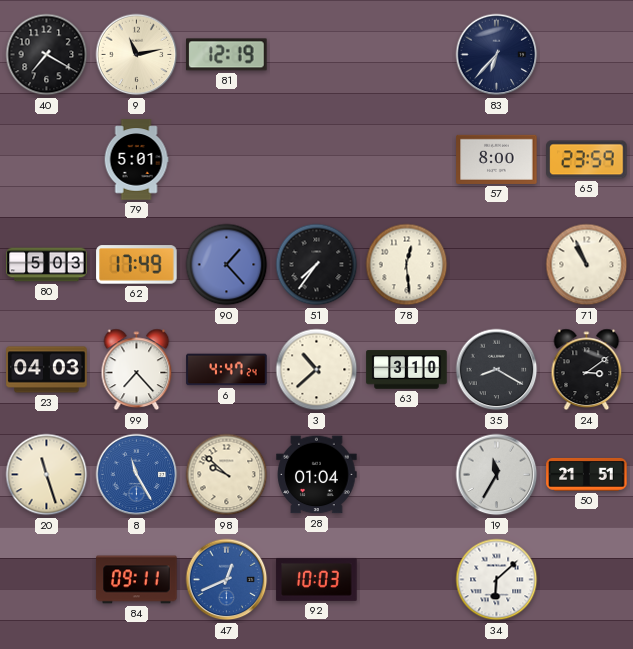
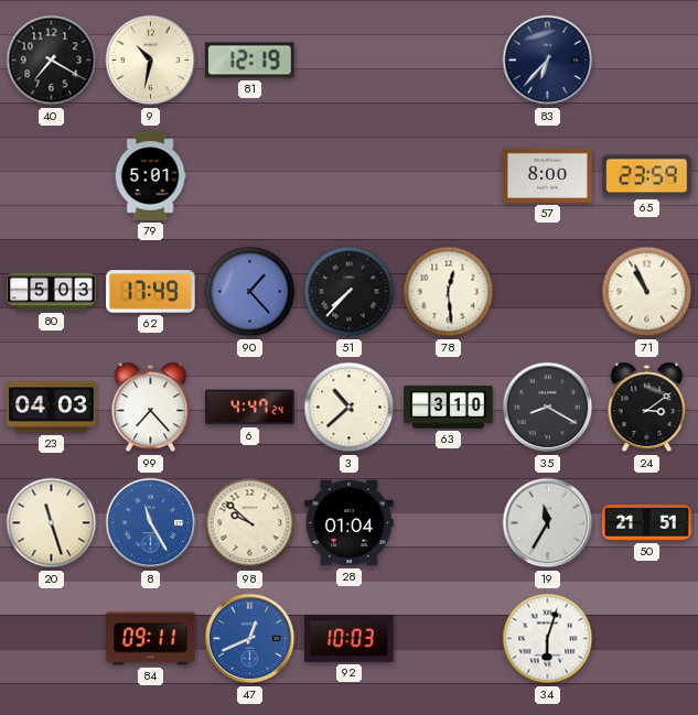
9: 11:13 -> 10:32
51: 7:36 -> 7:37
34: 6:08 -> 6:03
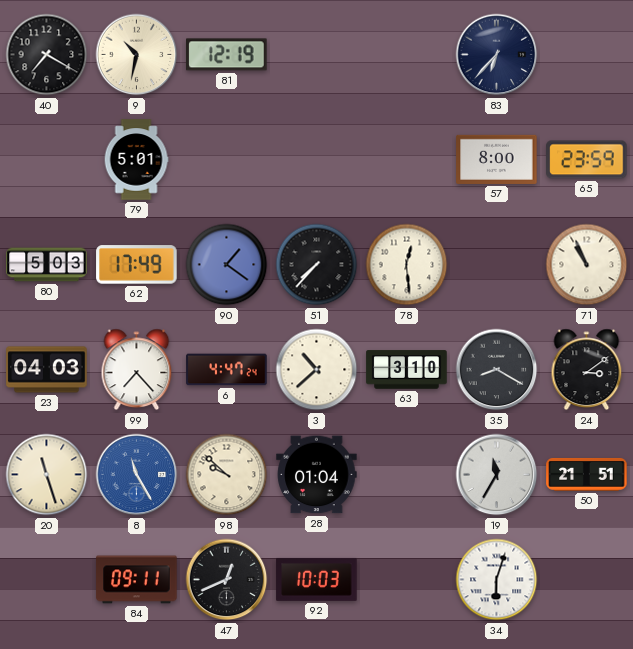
90: 1:23 -> 1:21
47 dial: blue -> black
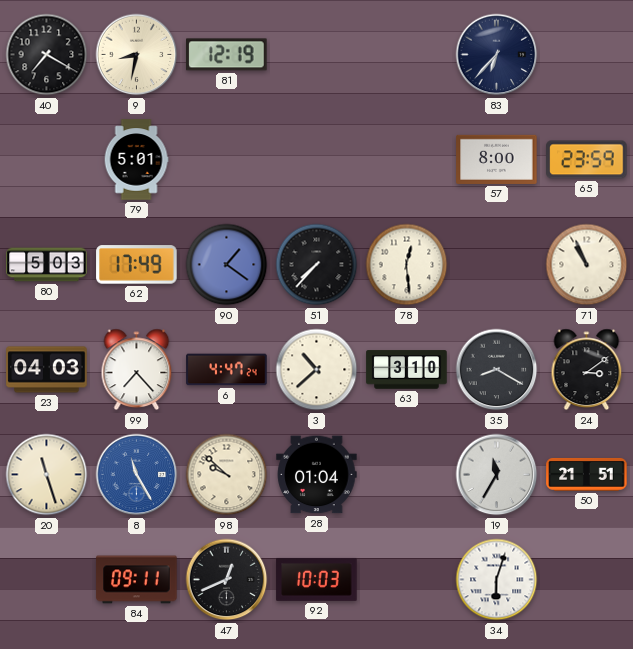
9: 10:32 -> 8:32
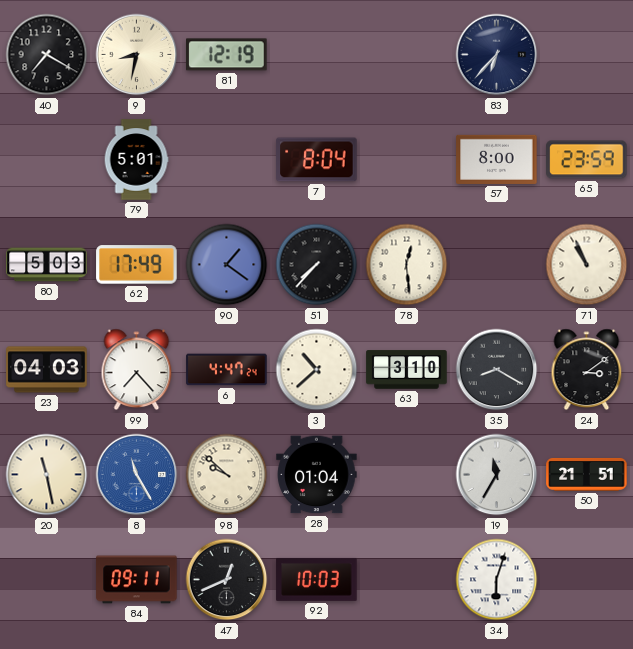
7: none -> 8:04
20: 11:27 -> 11:28
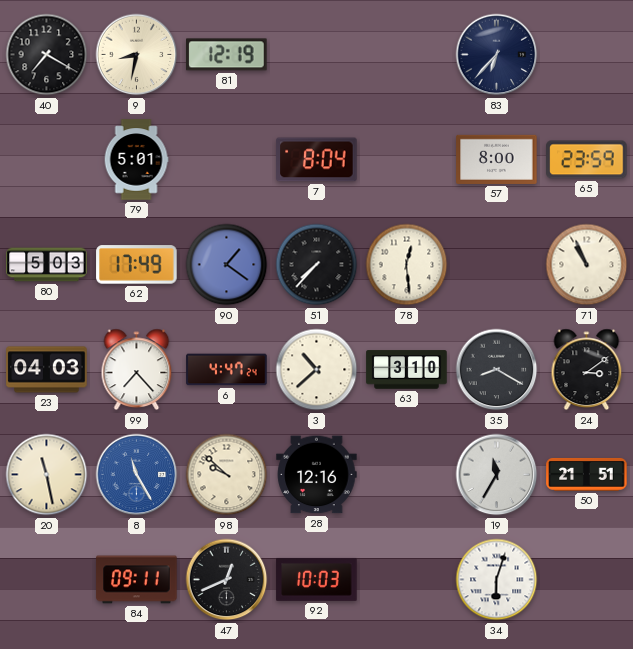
28: 01:04 -> 12:16
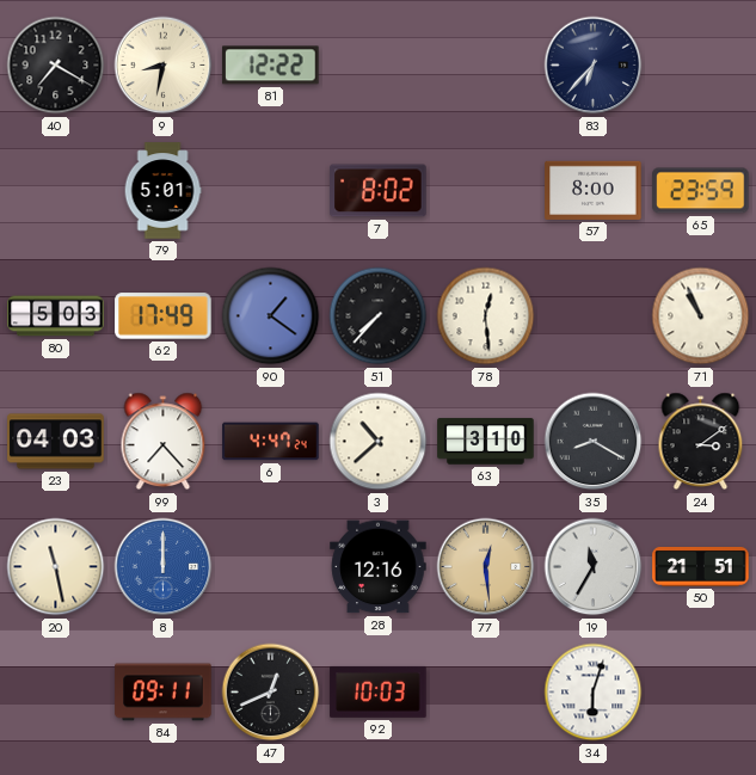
81: 12:19 -> 12:22
7: 8:04 -> 8:02
8: 11:25 -> 12:00
98: 9:52 -> none
77: none -> 12:29
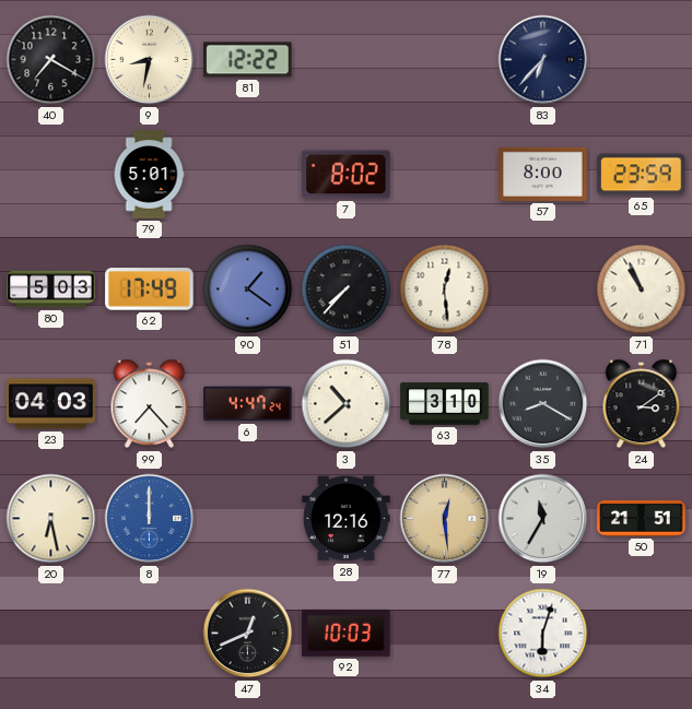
20: 11:28 -> 6:28
84: 09:11 -> none
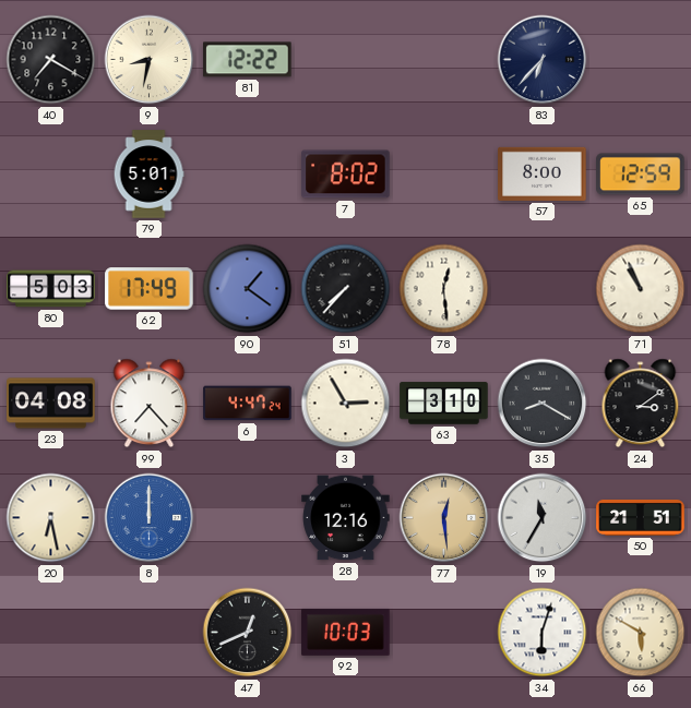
65: 23:59 -> 12:59
23: 04:03 -> 04:08
3: 10:38 -> 2:55
66: none -> 5:50
